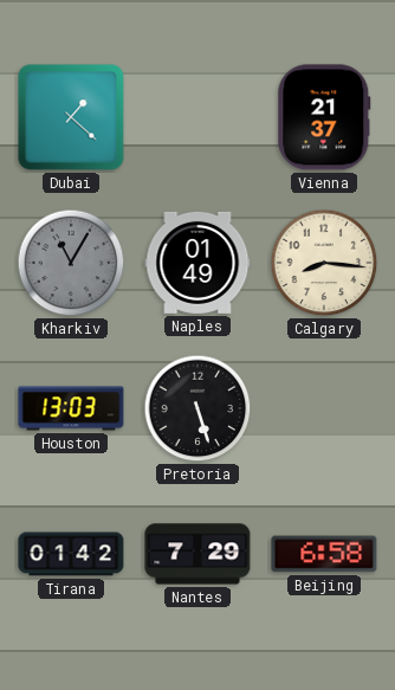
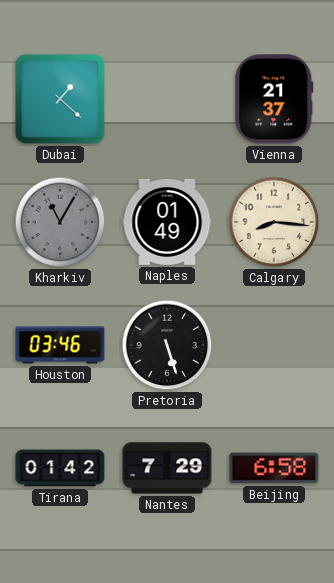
Houston: 13:03 -> 03:46
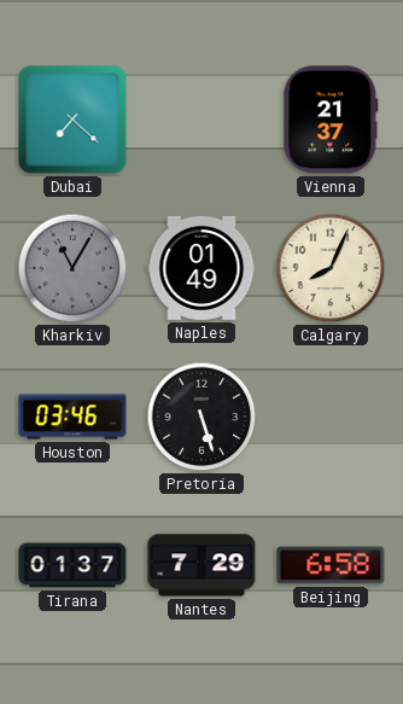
Dubai: 1:22 -> 7:22
Calgary: 8:16 -> 8:04
Tirana: 01:42 -> 01:37
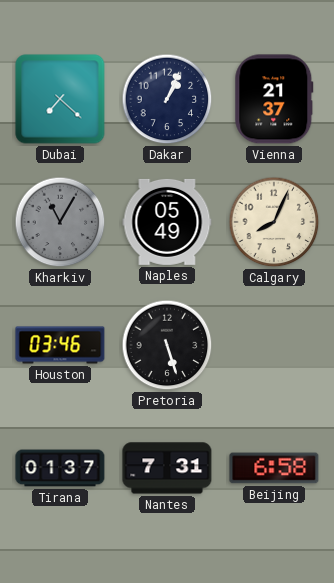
Dakar: none -> 1:04
Naples: 01:49 -> 05:49
Nantes: 7:29 -> 7:31
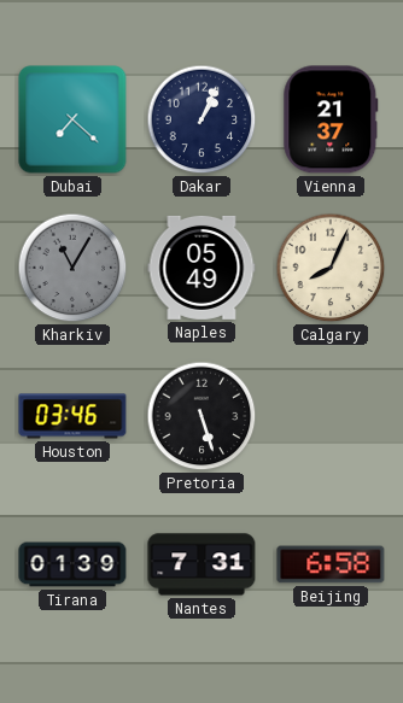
Tirana: 01:37 -> 01:39
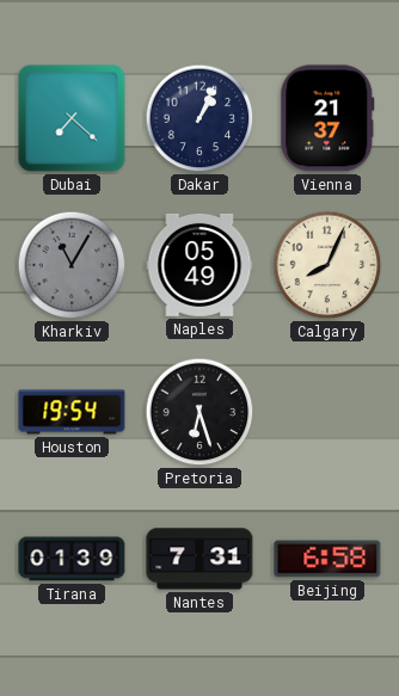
Houston: 03:46 -> 19:54
Pretoria: 5:27 -> 6:27
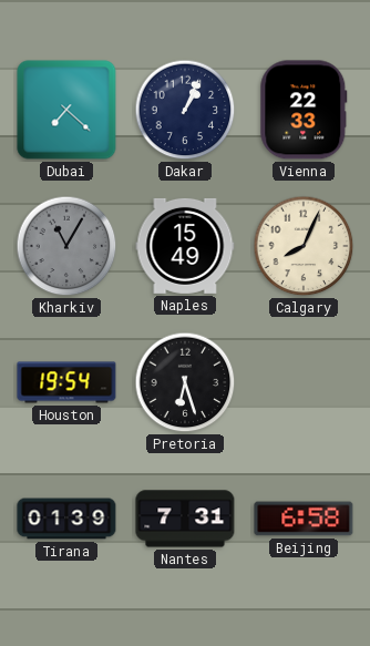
Vienna: 21:37 -> 22:33
Naples: 05:49 -> 15:49
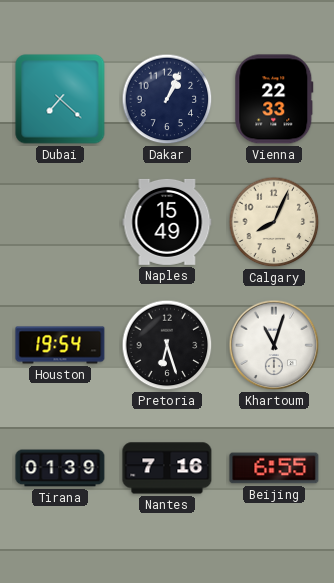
Kharkiv: 11:05 -> none
Khartoum: none -> 11:03
Nantes: 7:31 -> 7:16
Beijing: 6:58 -> 6:55
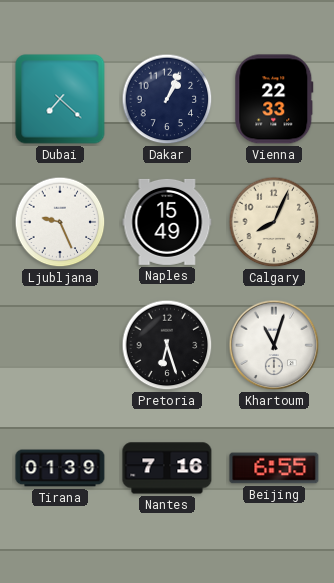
Ljubljana: none -> 9:26
Houston: 19:54 -> none
